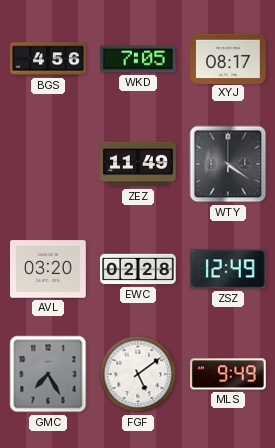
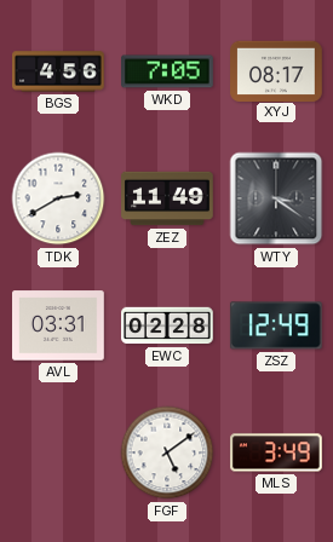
TDK: none -> 2:40
WTY: 4:21 -> 3:21
AVL: 03:20 -> 03:31
GMC: 7:25 -> none
MLS: 9:49 -> 3:49
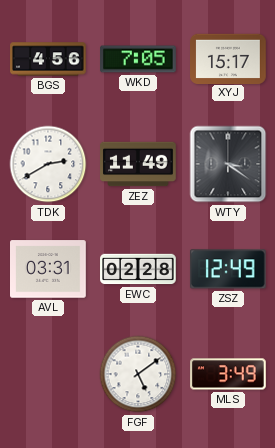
XYJ: 08:17 -> 15:17
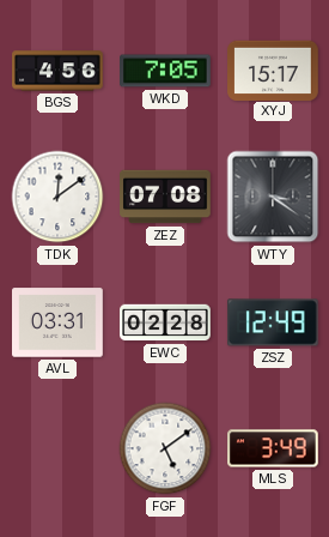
TDK: 2:40 -> 12:09
ZEZ: 11:49 -> 07:08
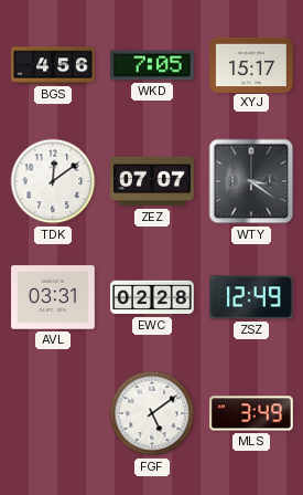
ZEZ: 07:08 -> 07:07
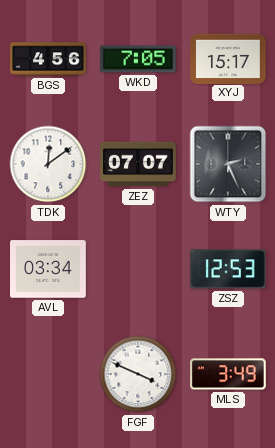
WTY: 3:21 -> 2:26
AVL: 03:31 -> 03:34
EWC: 02:28 -> none
ZSZ: 12:49 -> 12:53
FGF: 5:09 -> 3:49
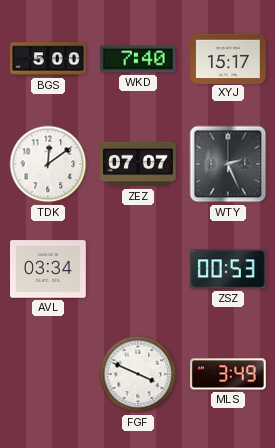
BGS: 4:56 -> 5:00
WKD: 7:05 -> 7:40
ZSZ: 12:53 -> 00:53
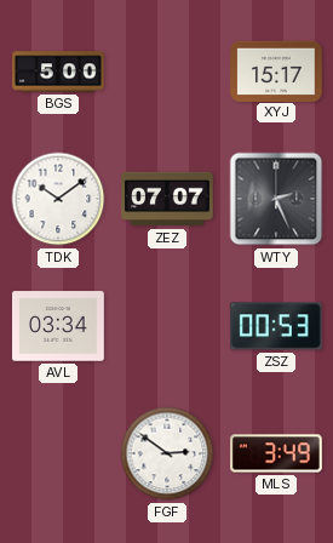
WKD: 7:40 -> none
TDK: 12:09 -> 10:09
FGF: 3:49 -> 2:51
